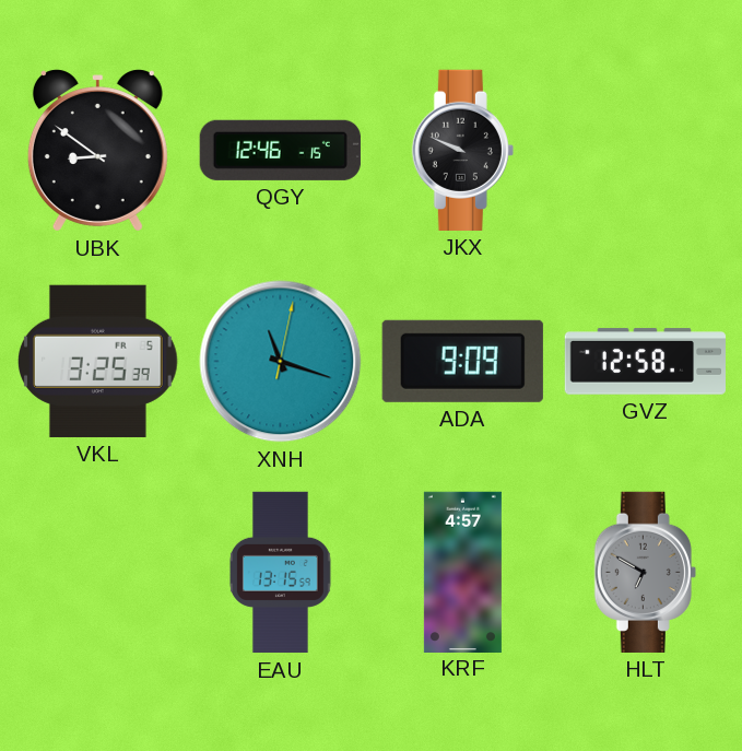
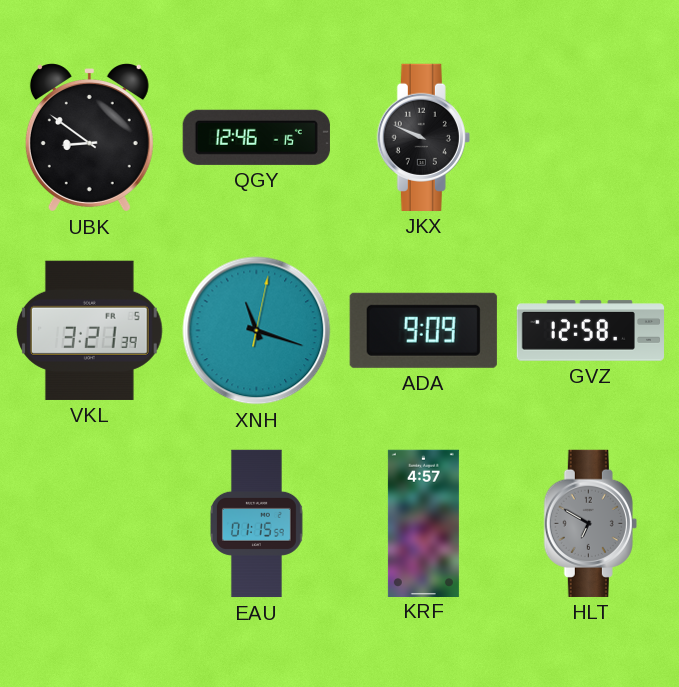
VKL: 3:25 -> 3:21
EAU: 13:15 -> 01:15
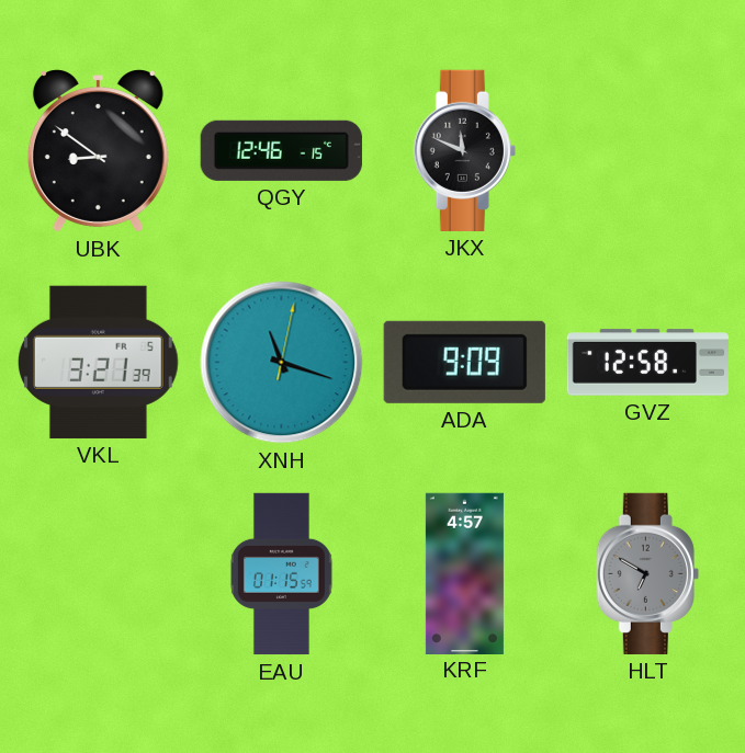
JKX: 9:49 -> 11:49
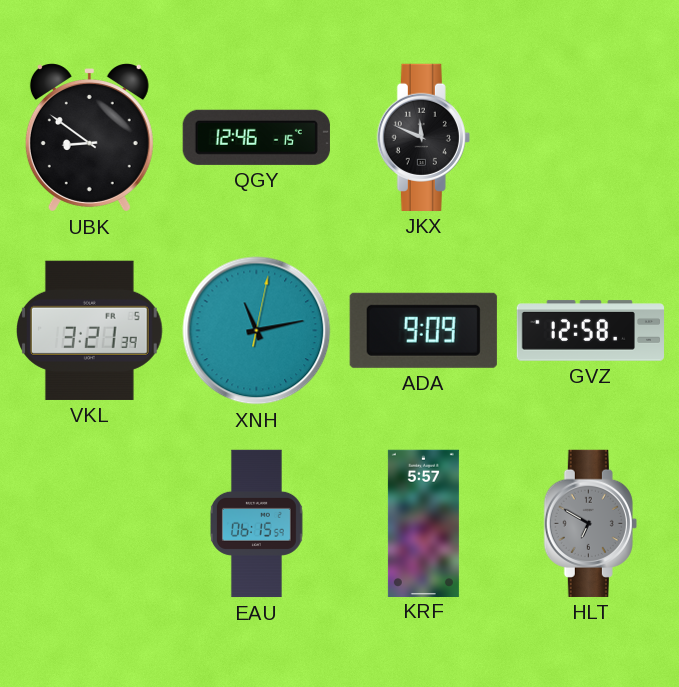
XNH: 11:18 -> 11:13
EAU: 01:15 -> 06:15
KRF: 4:57 -> 5:57
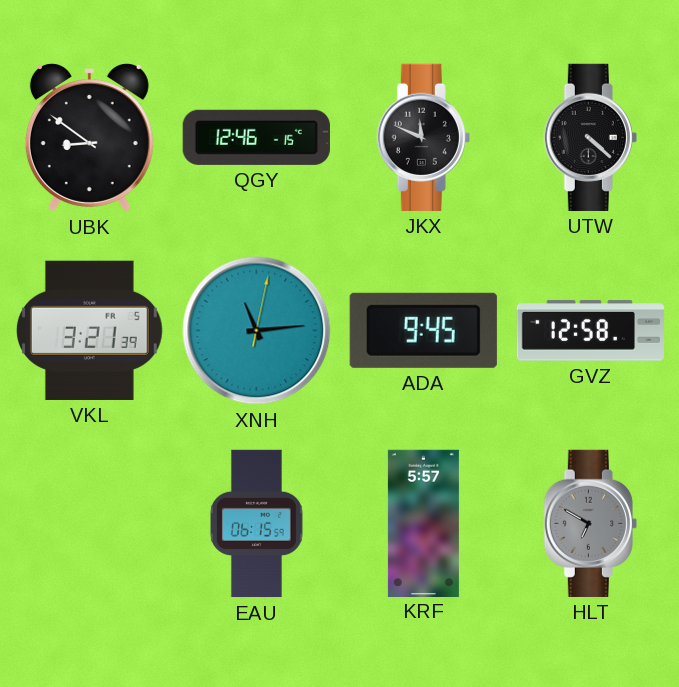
UTW: none -> 4:22
XNH: 11:13 -> 11:14
ADA: 9:09 -> 9:45
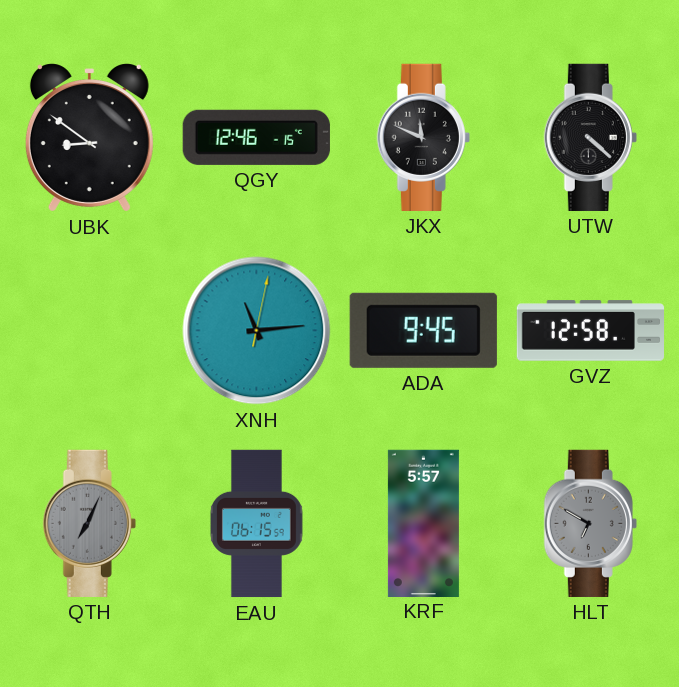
VKL: 3:21 -> none
QTH: none -> 7:04
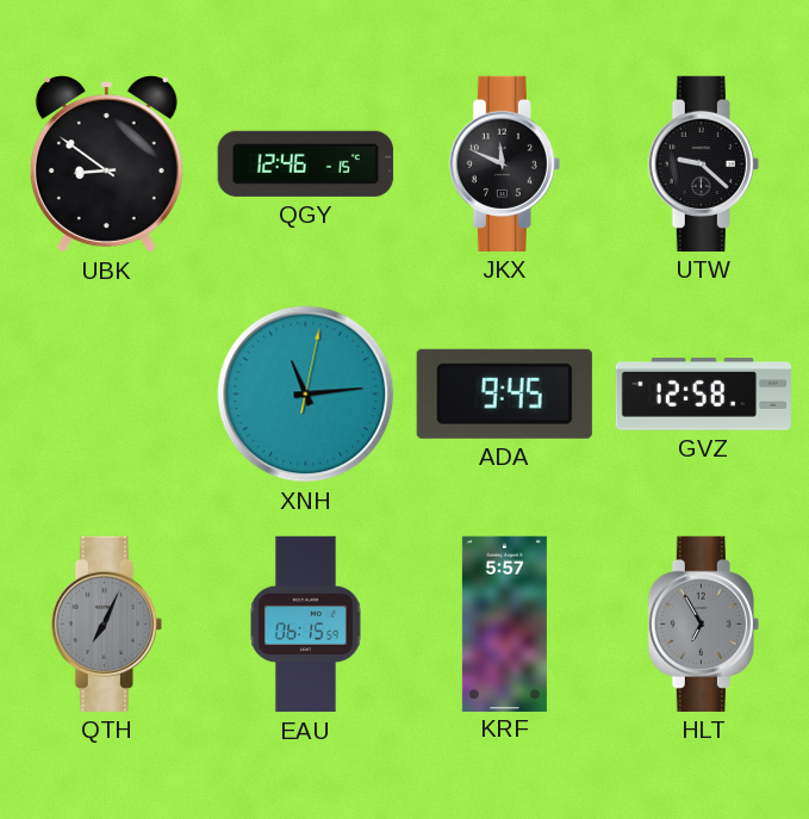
UTW: 4:22 -> 9:22
HLT: 6:50 -> 6:55
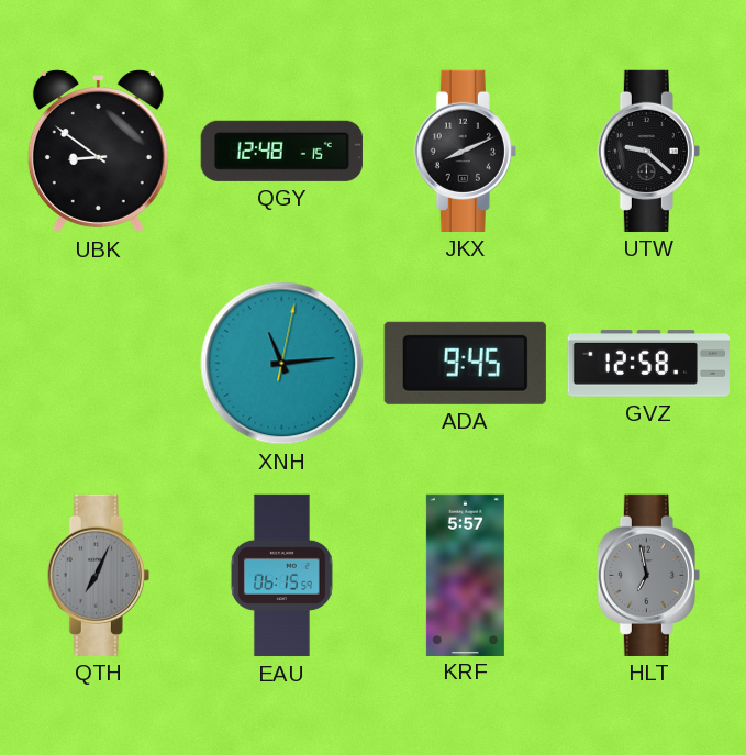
QGY: 12:46 -> 12:48
JKX: 11:49 -> 8:11
HLT: 6:55 -> 6:58
